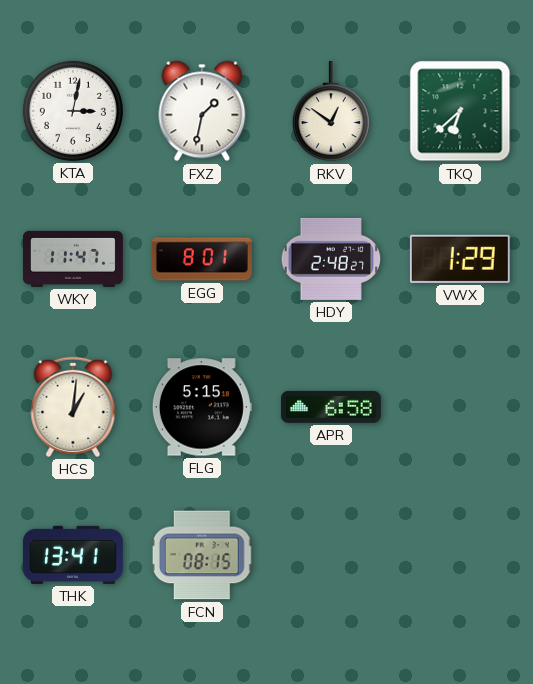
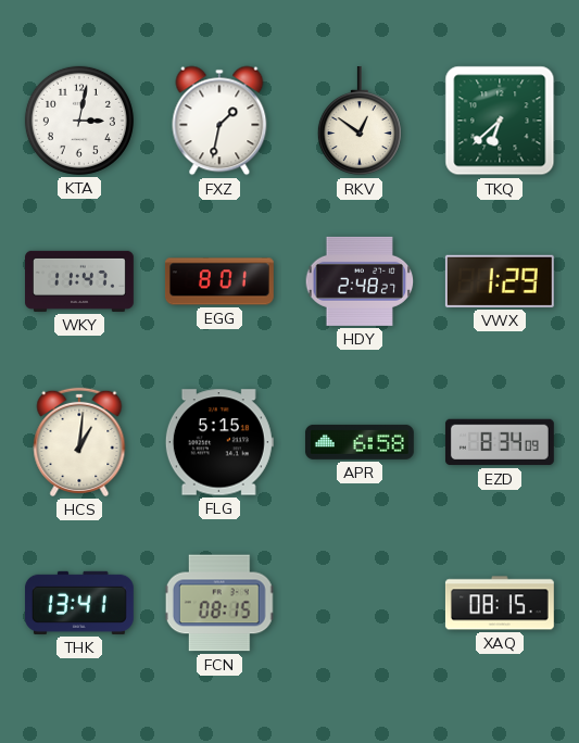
EZD: none -> 8:34
XAQ: none -> 08:15
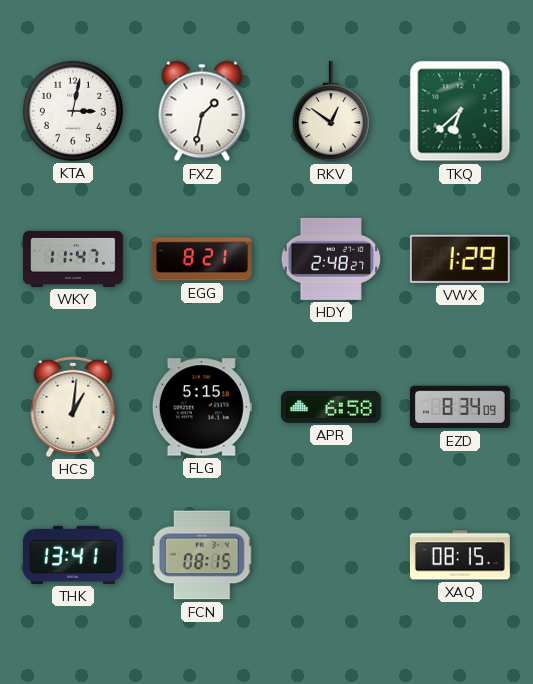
EGG: 8:01 -> 8:21
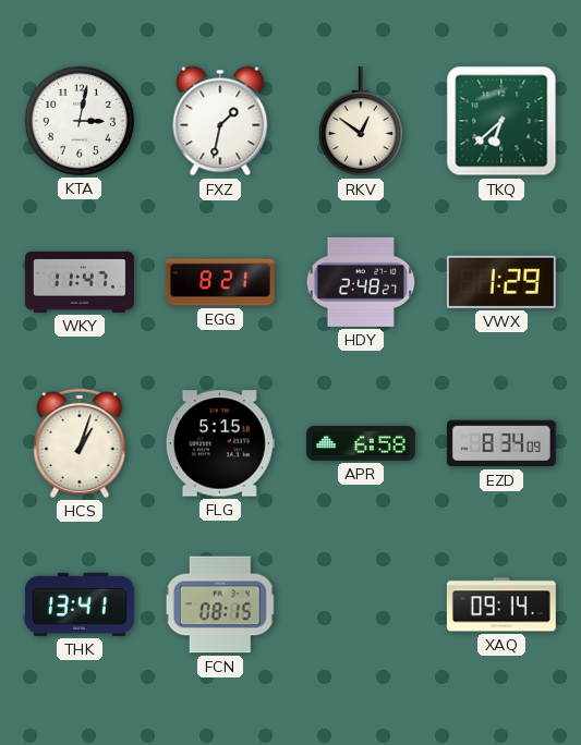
HCS: 1:01 -> 1:03
XAQ: 08:15 -> 09:14
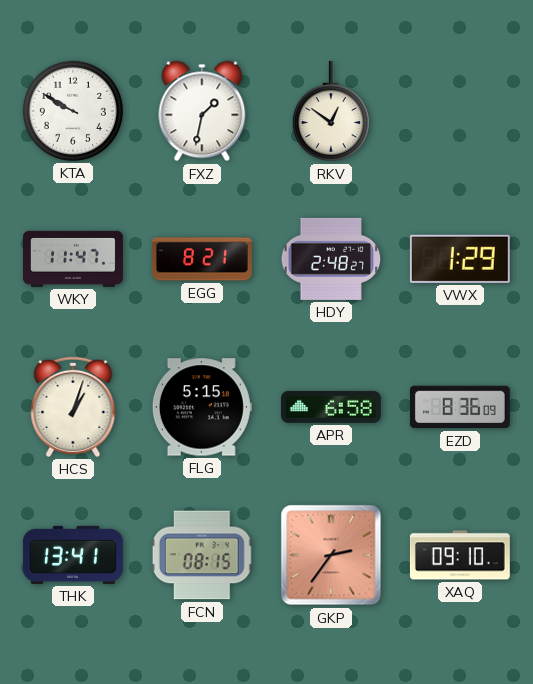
KTA: 3:02 -> 9:50
TKQ: 6:38 -> none
EZD: 8:34 -> 8:36
GKP: none -> 2:36
XAQ: 09:14 -> 09:10
